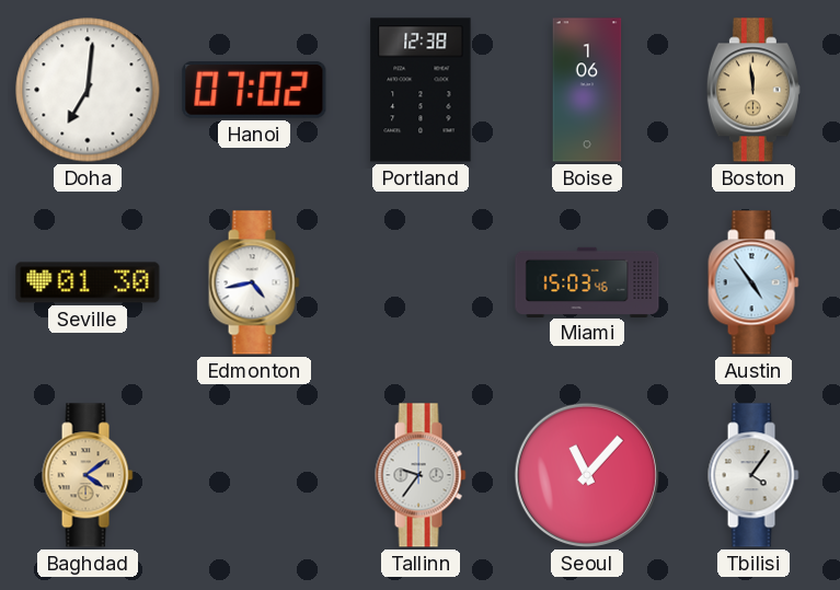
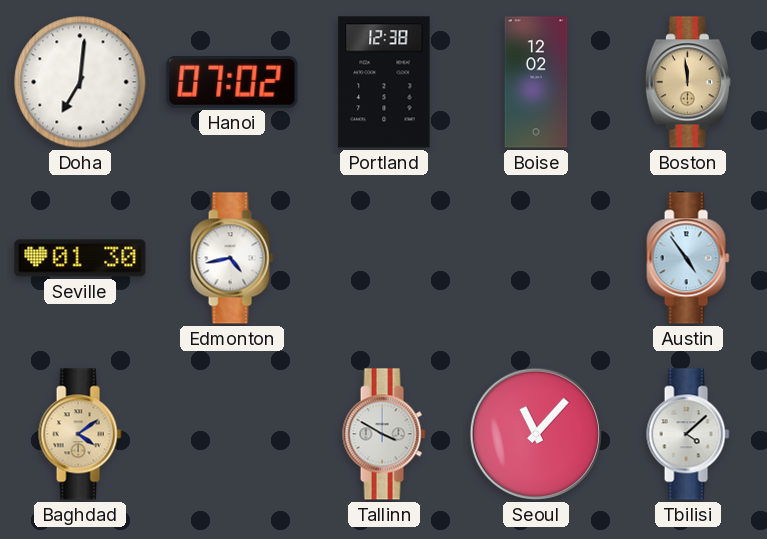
Boise: 1:06 -> 12:02
Miami: 15:03 -> none
Tallinn: 9:36 -> 3:50
Tbilisi: 4:06 -> 4:08
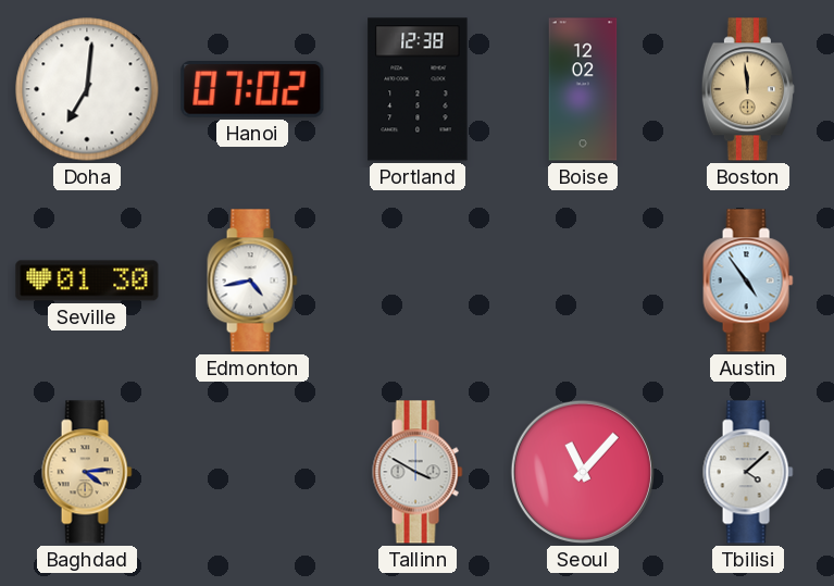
Baghdad: 4:09 -> 4:14
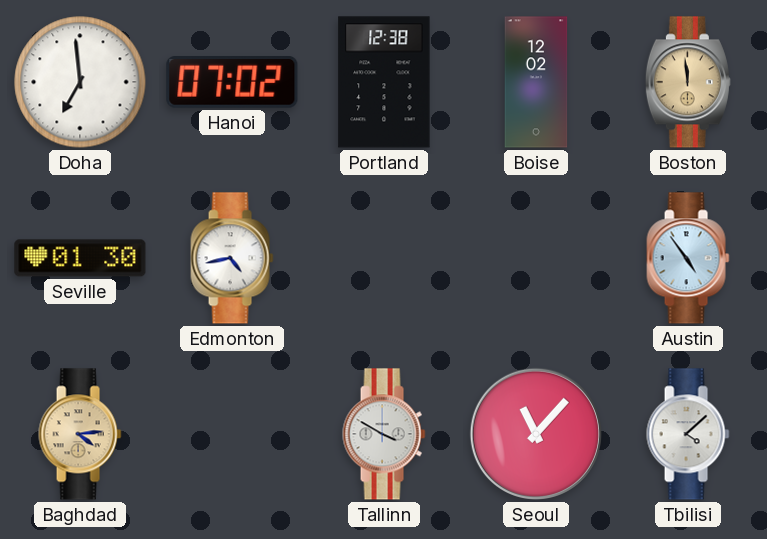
Doha: 7:01 -> 6:59
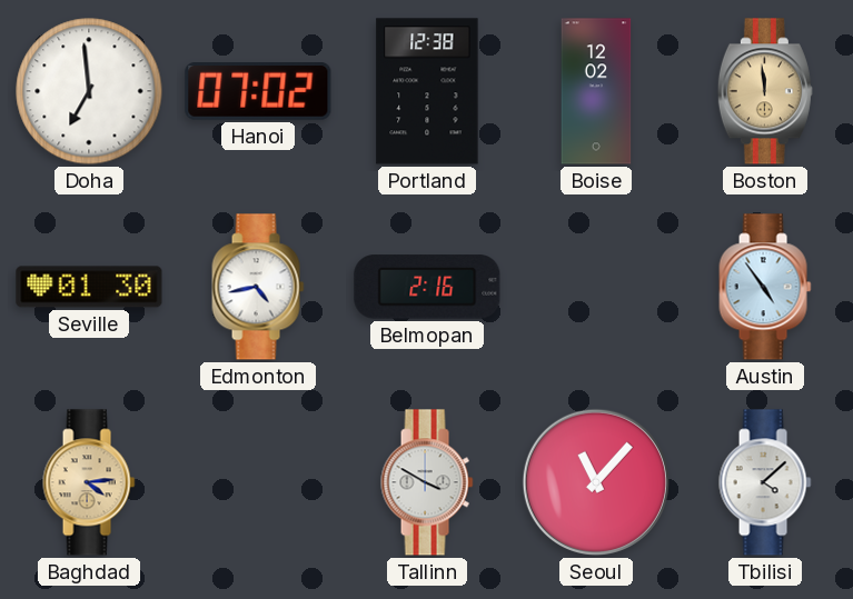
Belmopan: none -> 2:16
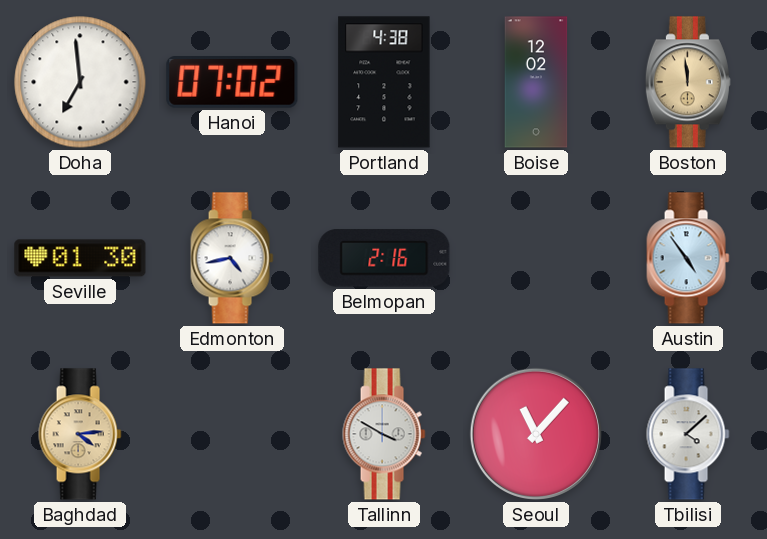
Portland: 12:38 -> 4:38
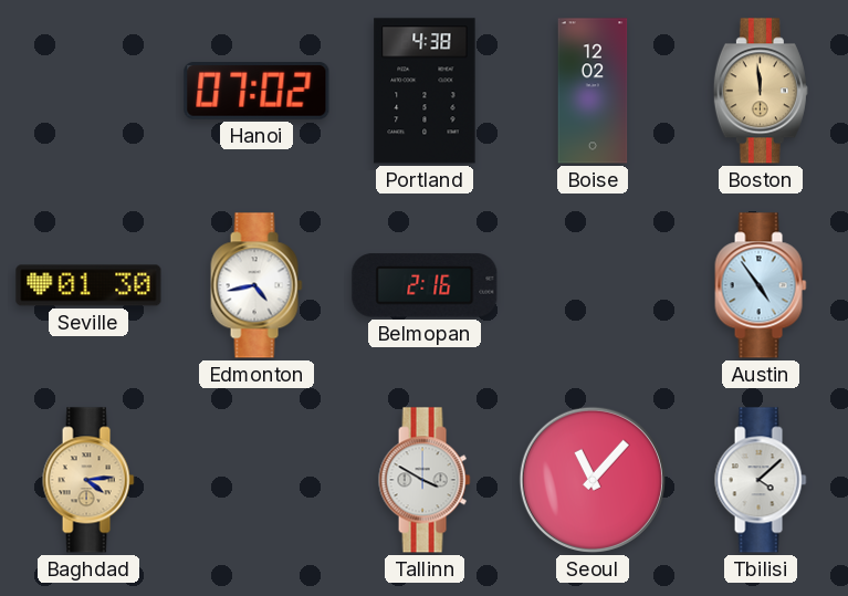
Doha: 6:59 -> none
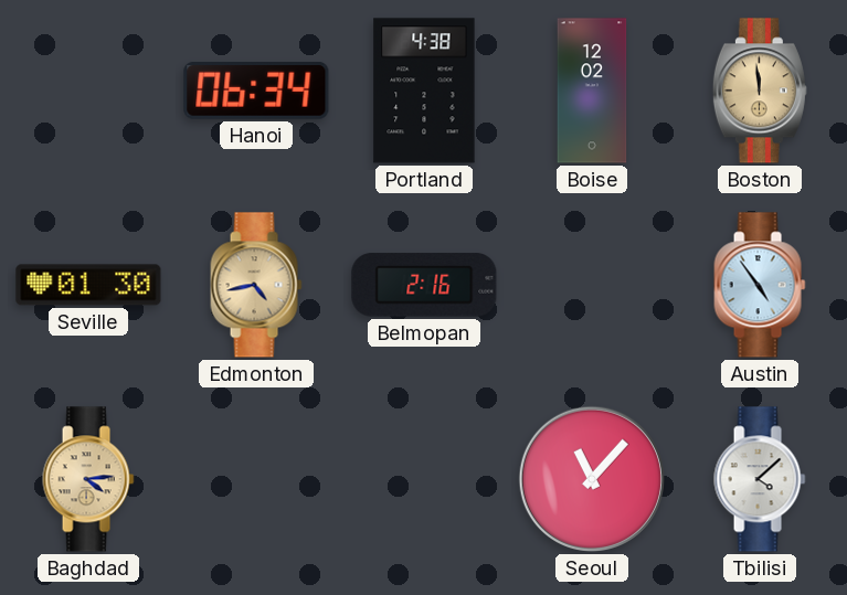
Hanoi: 07:02 -> 06:34
Edmonton dial: white -> champagne
Tallinn: 3:50 -> none
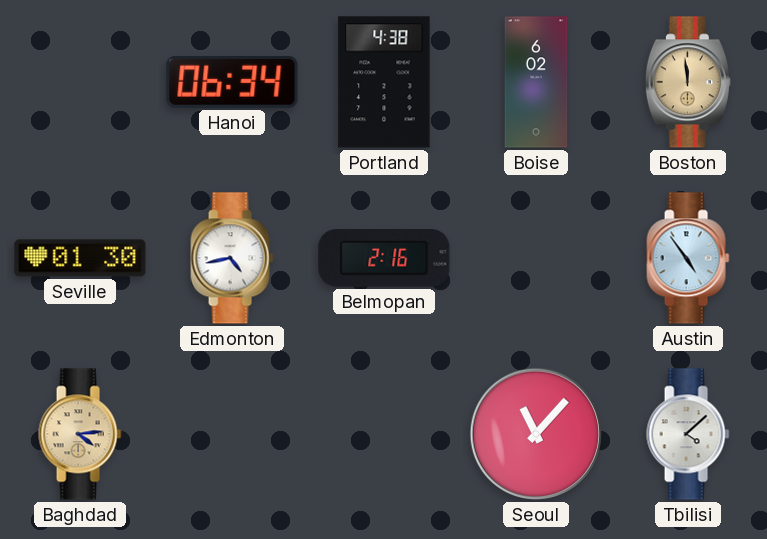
Boise: 12:02 -> 6:02
Edmonton dial: champagne -> white
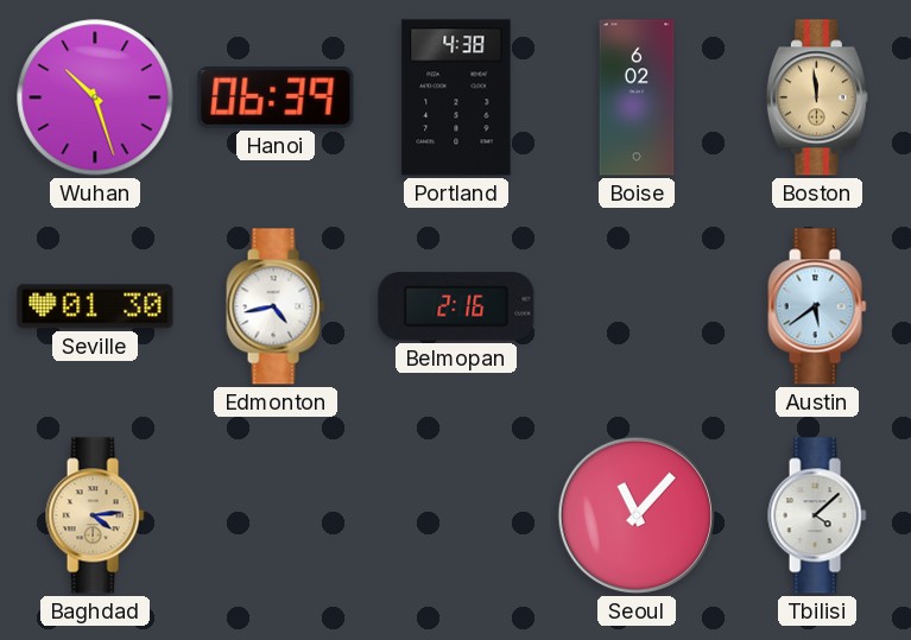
Wuhan: none -> 10:27
Hanoi: 06:34 -> 06:39
Austin: 4:54 -> 5:39
